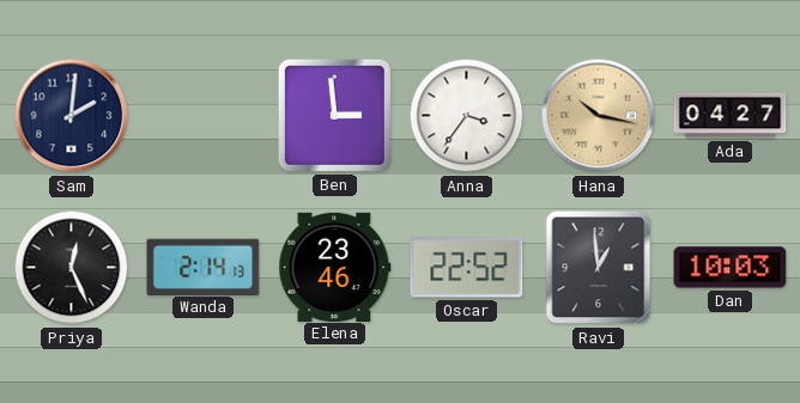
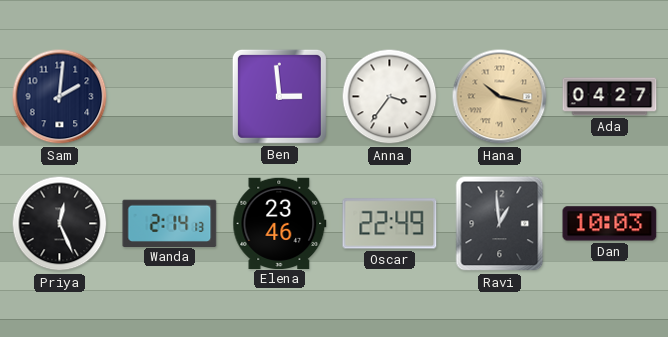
Oscar: 22:52 -> 22:49
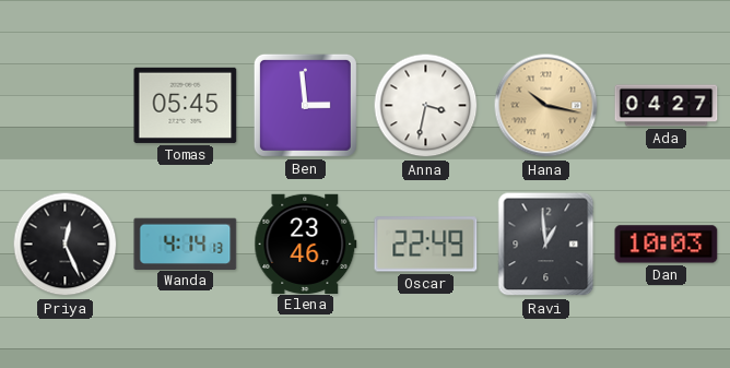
Sam: 2:01 -> none
Tomas: none -> 05:45
Anna: 3:36 -> 3:32
Wanda: 2:14 -> 4:14
